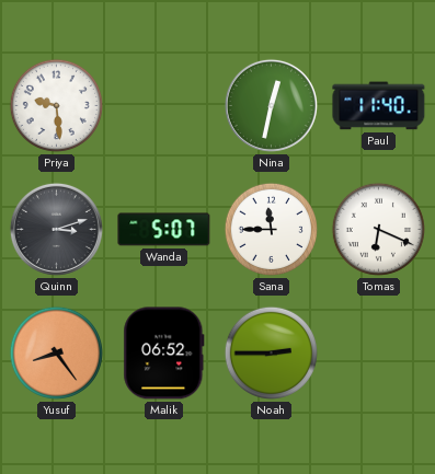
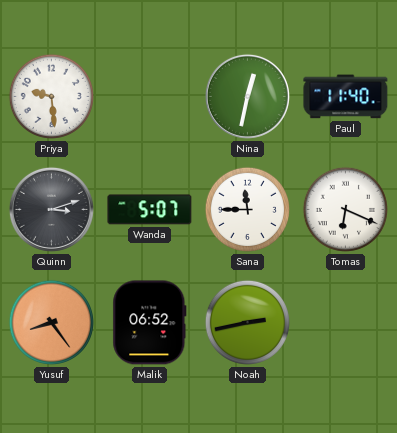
Noah: 2:45 -> 2:43
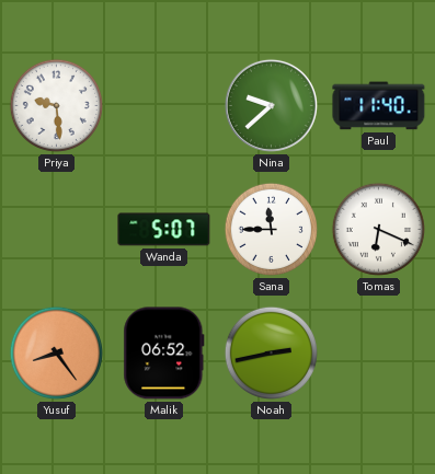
Nina: 12:32 -> 9:38
Quinn: 3:12 -> none
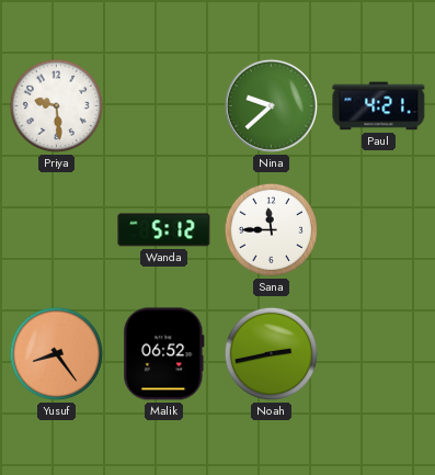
Paul: 11:40 -> 4:21
Wanda: 5:07 -> 5:12
Tomas: 6:19 -> none
